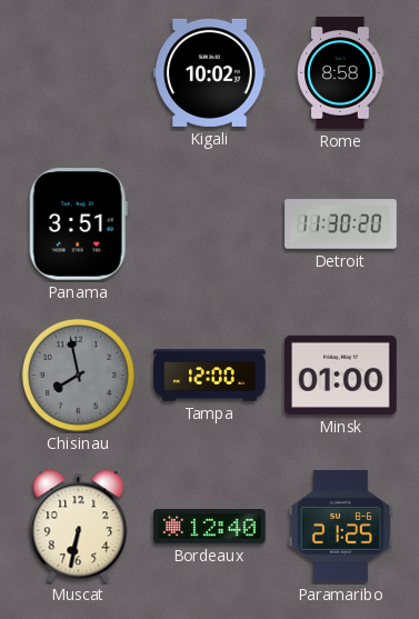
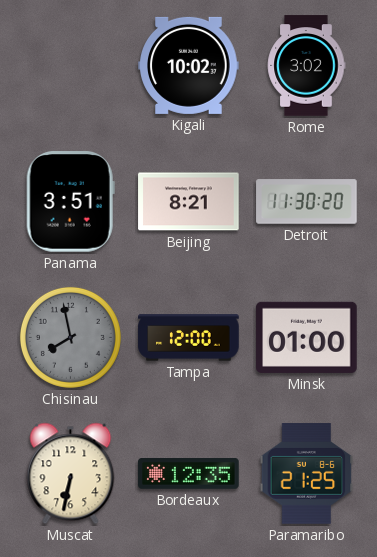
Rome: 8:58 -> 3:02
Beijing: none -> 8:21
Bordeaux: 12:40 -> 12:35
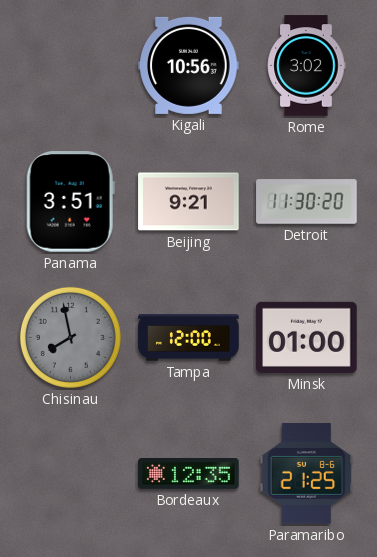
Kigali: 10:02 -> 10:56
Beijing: 8:21 -> 9:21
Muscat: 6:32 -> none
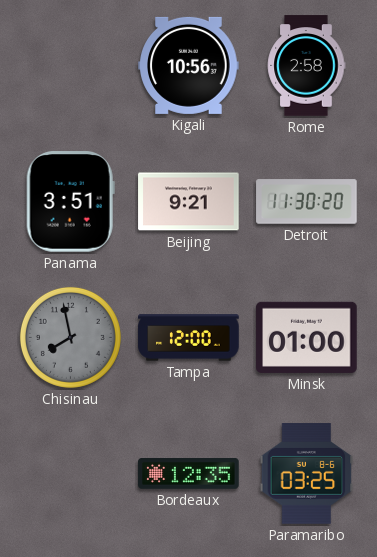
Rome: 3:02 -> 2:58
Paramaribo: 21:25 -> 03:25
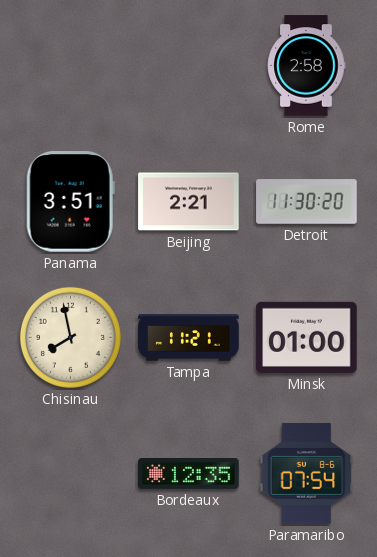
Kigali: 10:56 -> none
Beijing: 9:21 -> 2:21
Chisinau dial: grey -> cream
Tampa: 12:00 -> 11:21
Paramaribo: 03:25 -> 07:54
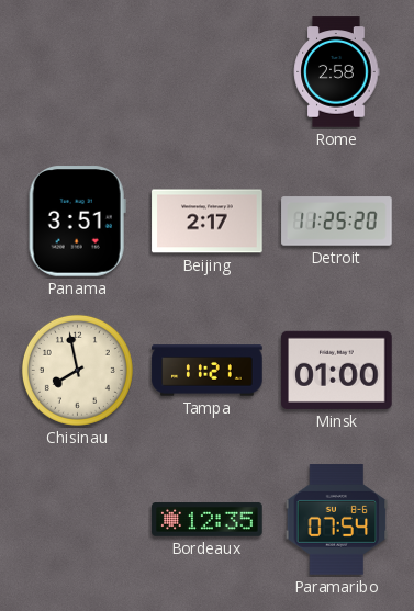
Beijing: 2:21 -> 2:17
Detroit: 11:30 -> 11:25
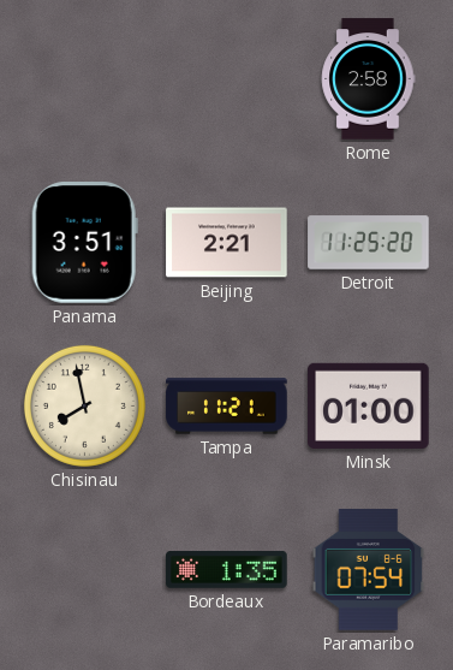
Beijing: 2:17 -> 2:21
Bordeaux: 12:35 -> 1:35
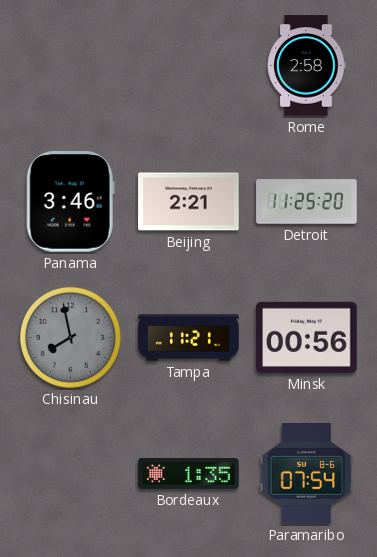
Panama: 3:51 -> 3:46
Chisinau dial: cream -> grey
Minsk: 01:00 -> 00:56
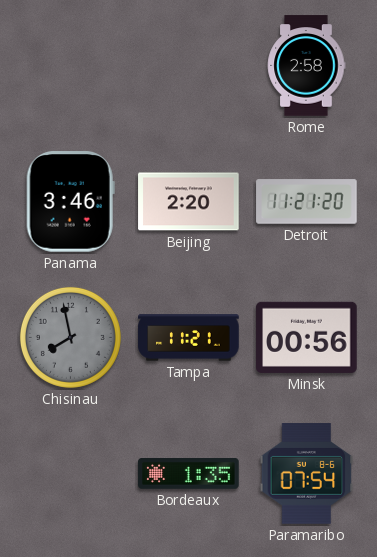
Beijing: 2:21 -> 2:20
Detroit: 11:25 -> 11:21
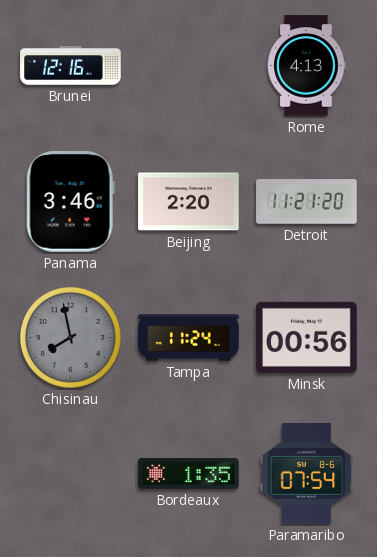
Brunei: none -> 12:16
Rome: 2:58 -> 4:13
Tampa: 11:21 -> 11:24
